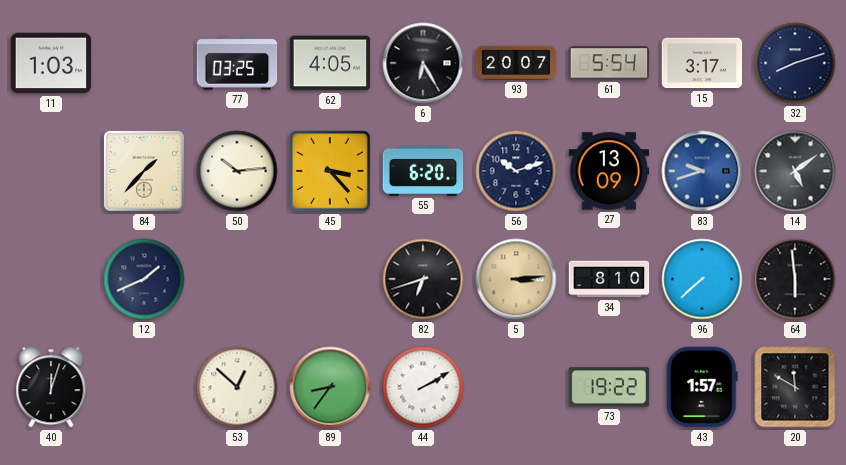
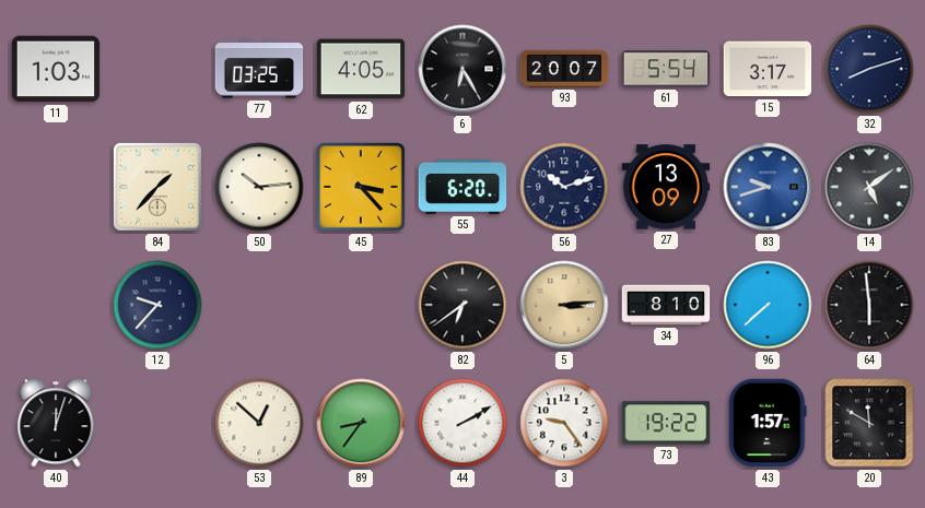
12: 1:41 -> 9:37
82: 6:42 -> 6:39
3: none -> 9:24
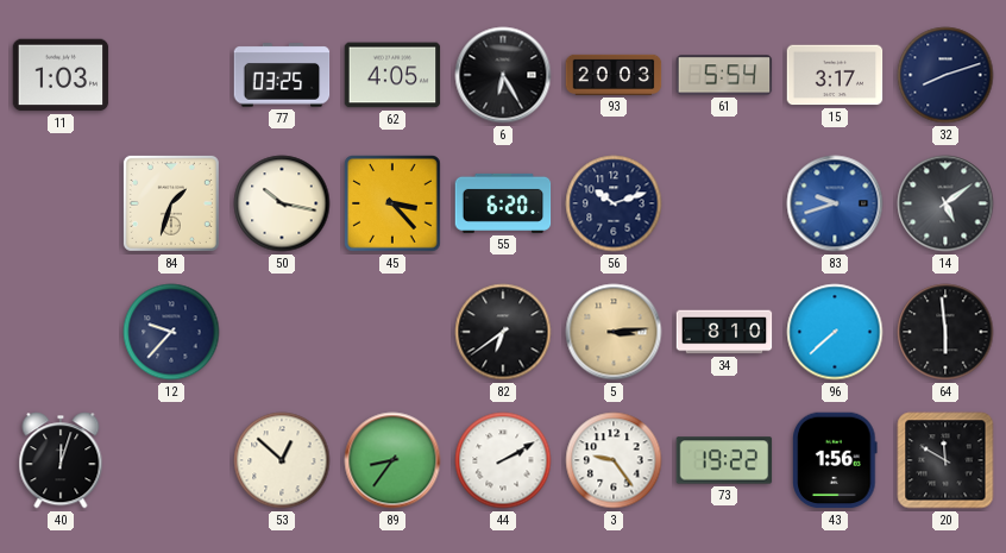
93: 20:07 -> 20:03
84: 1:37 -> 1:33
50: 10:14 -> 10:17
27: 13:09 -> none
43: 1:57 -> 1:56
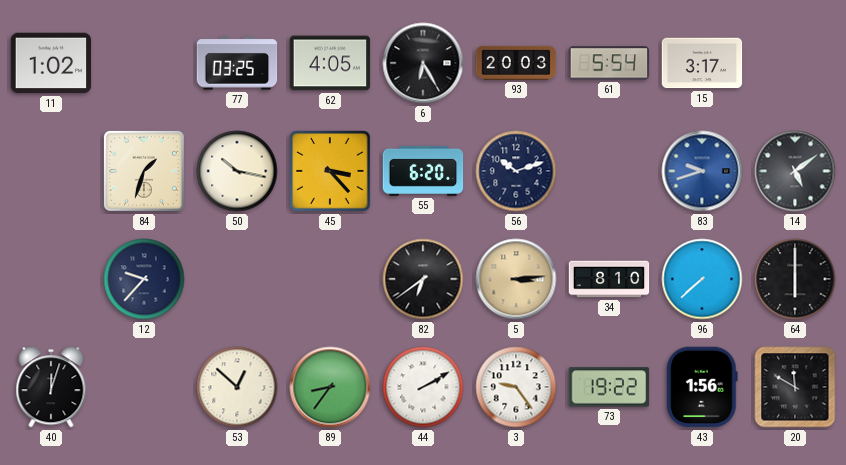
11: 1:03 -> 1:02
32: 8:12 -> none
64: 5:59 -> 6:00
